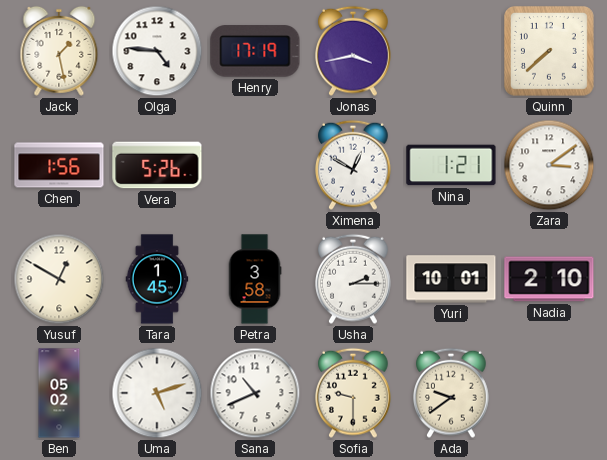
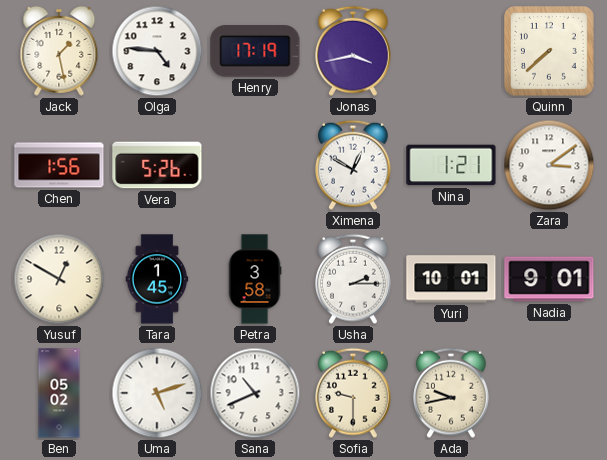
Nadia: 2:10 -> 9:01
Ada: 9:39 -> 9:43
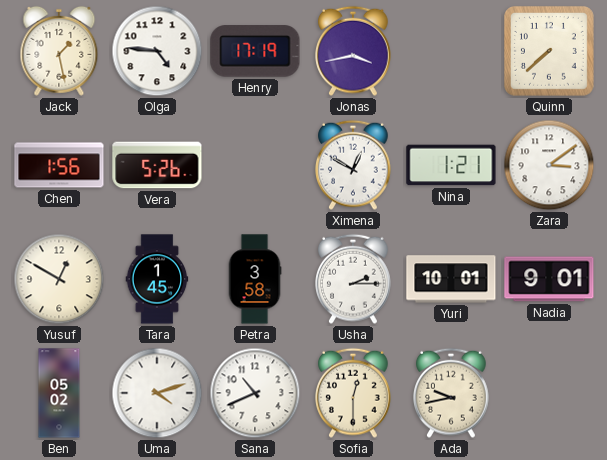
Uma: 5:12 -> 4:12
Sofia: 9:30 -> 12:30
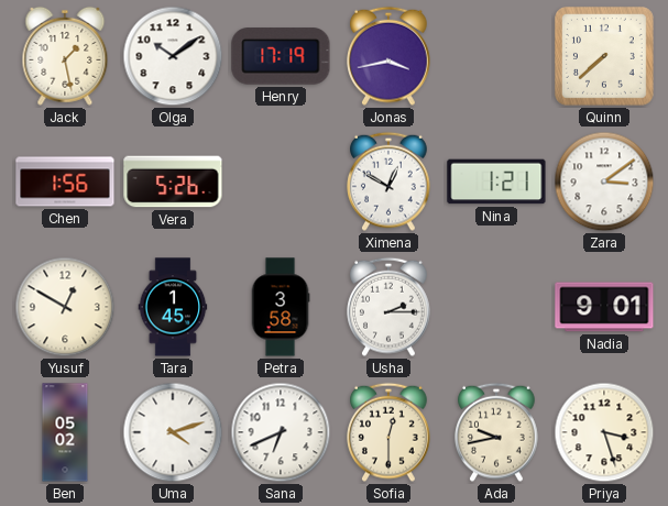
Olga: 4:46 -> 10:09
Yuri: 10:01 -> none
Sana: 10:41 -> 6:41
Priya: none -> 3:27
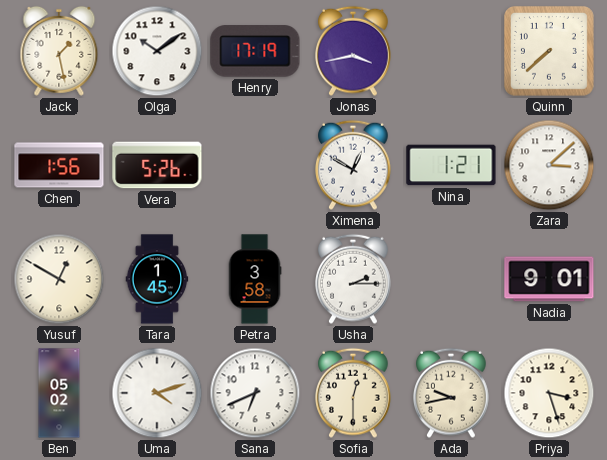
Zara: 3:09 -> 3:08
